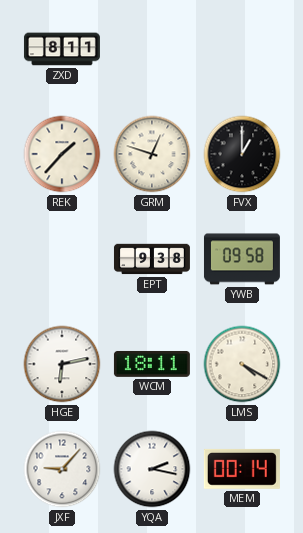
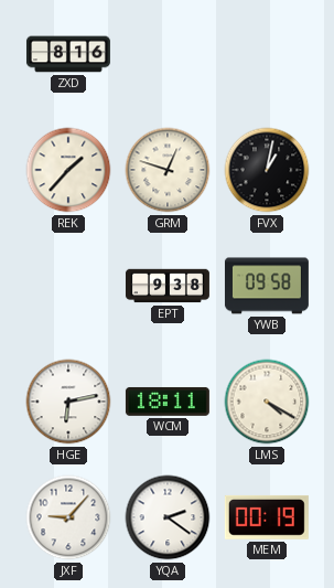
ZXD: 8:11 -> 8:16
FVX: 1:00 -> 1:02
YQA: 2:17 -> 2:21
MEM: 00:14 -> 00:19
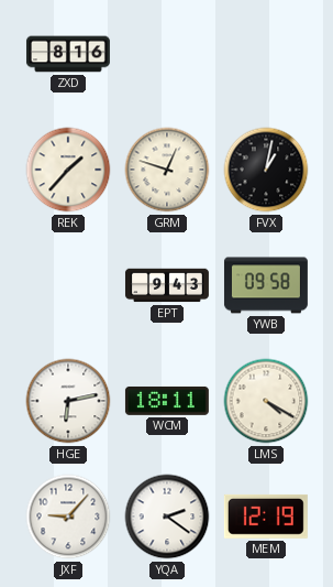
EPT: 9:38 -> 9:43
MEM: 00:19 -> 12:19
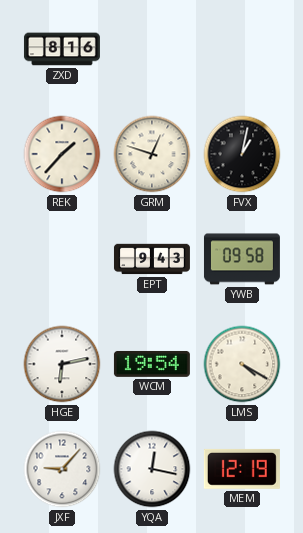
WCM: 18:11 -> 19:54
YQA: 2:21 -> 12:17
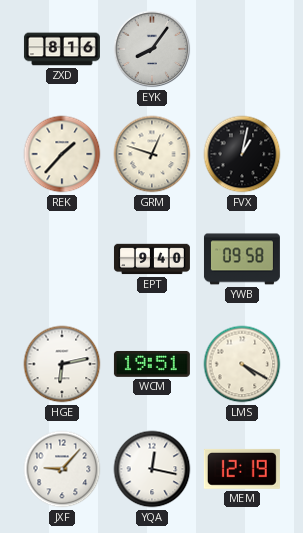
EYK: none -> 8:06
EPT: 9:43 -> 9:40
WCM: 19:54 -> 19:51
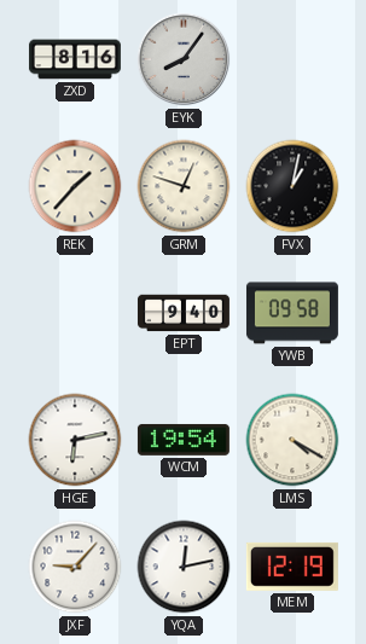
WCM: 19:51 -> 19:54
YQA: 12:17 -> 12:13
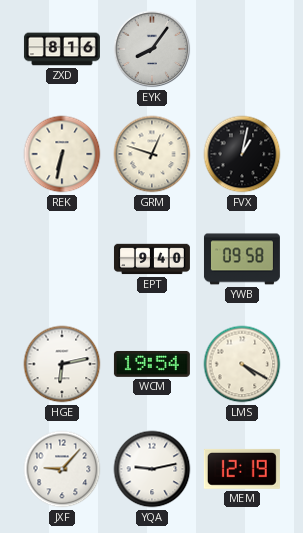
REK: 1:37 -> 6:32
YQA: 12:13 -> 9:13
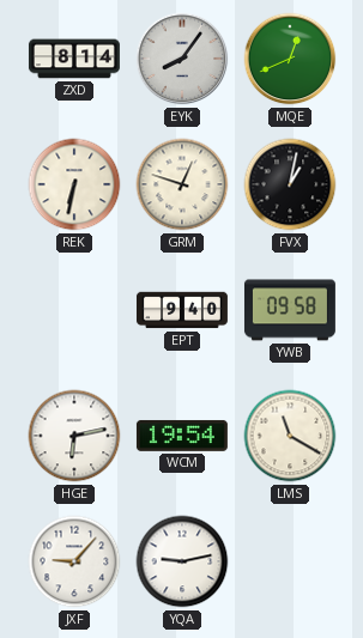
ZXD: 8:16 -> 8:14
MQE: none -> 12:41
LMS: 4:20 -> 11:20
MEM: 12:19 -> none
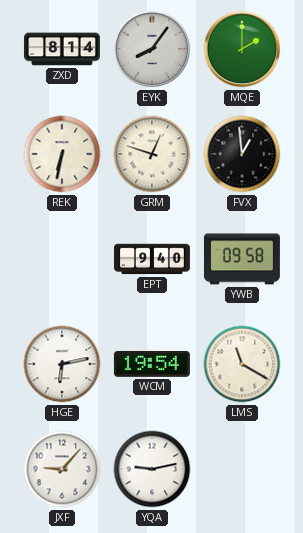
MQE: 12:41 -> 2:00
FVX: 1:02 -> 12:59
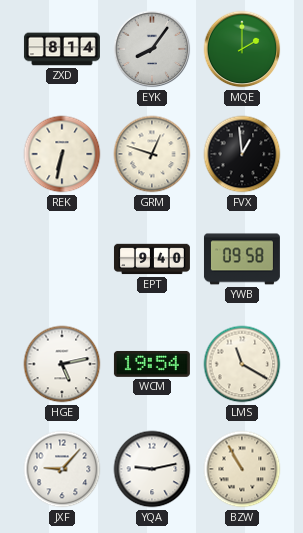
HGE: 6:13 -> 5:13
BZW: none -> 10:55
